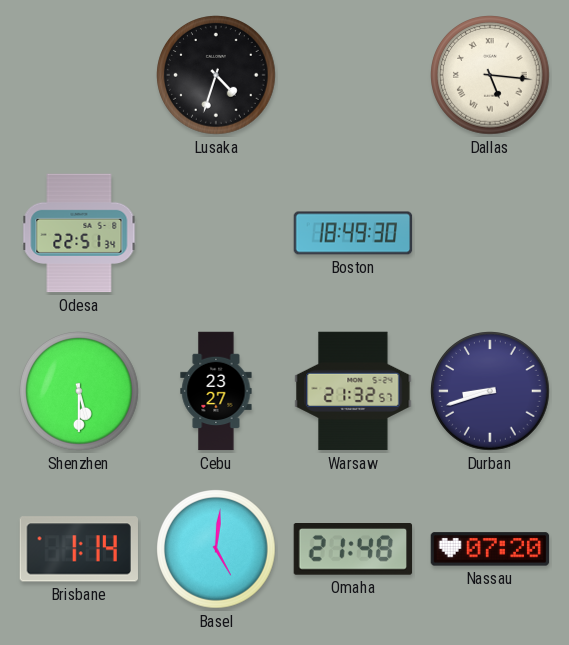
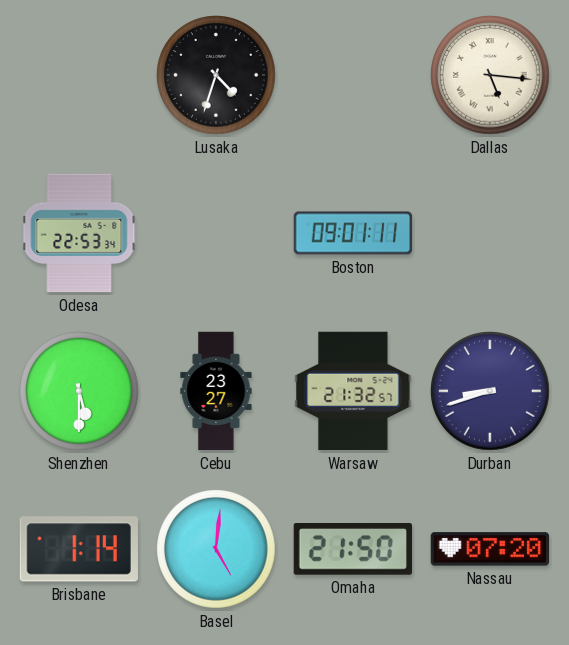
Odesa: 22:51 -> 22:53
Boston: 18:49 -> 09:01
Omaha: 21:48 -> 21:50
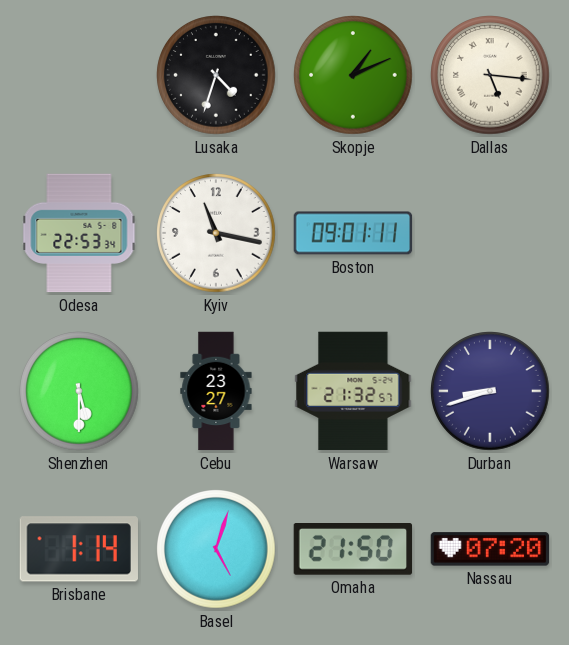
Skopje: none -> 1:11
Kyiv: none -> 11:17
Basel: 5:01 -> 5:03
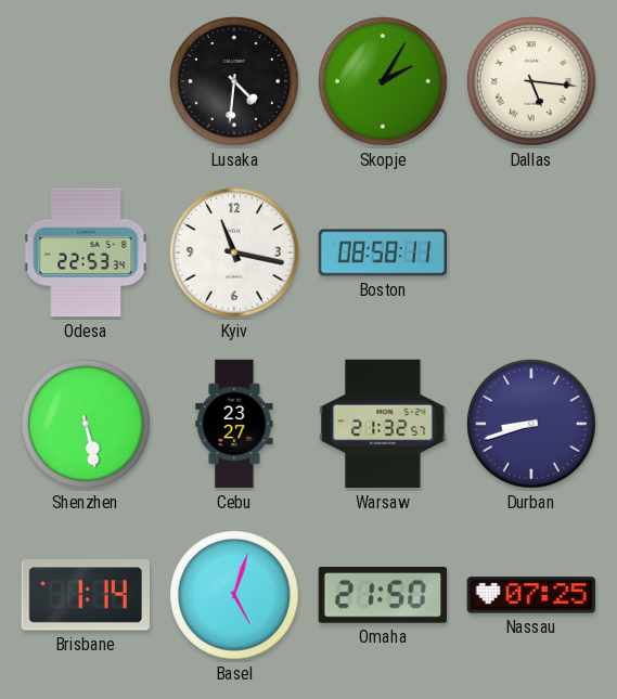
Lusaka: 4:33 -> 4:31
Skopje: 1:11 -> 2:05
Boston: 09:01 -> 08:58
Shenzhen: 5:30 -> 5:28
Nassau: 07:20 -> 07:25
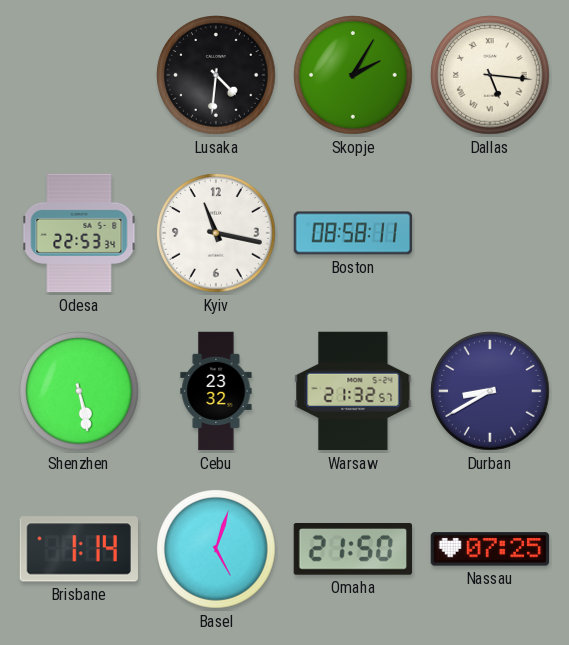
Cebu: 23:27 -> 23:32
Durban: 8:42 -> 8:40
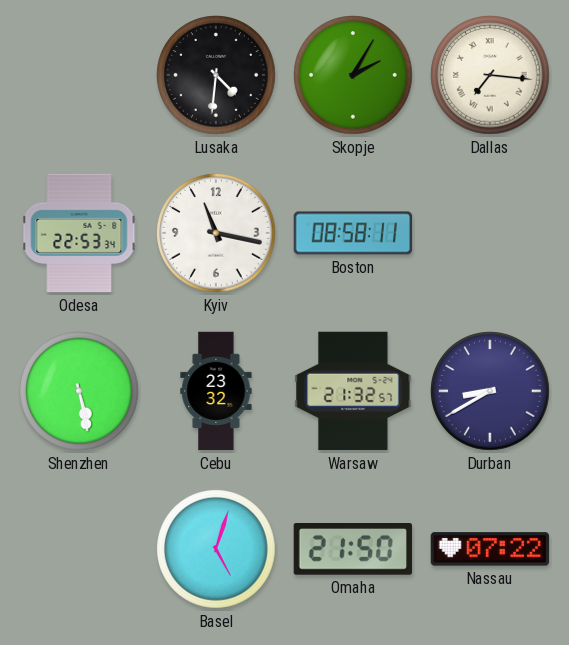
Dallas: 5:16 -> 7:16
Brisbane: 1:14 -> none
Nassau: 07:25 -> 07:22
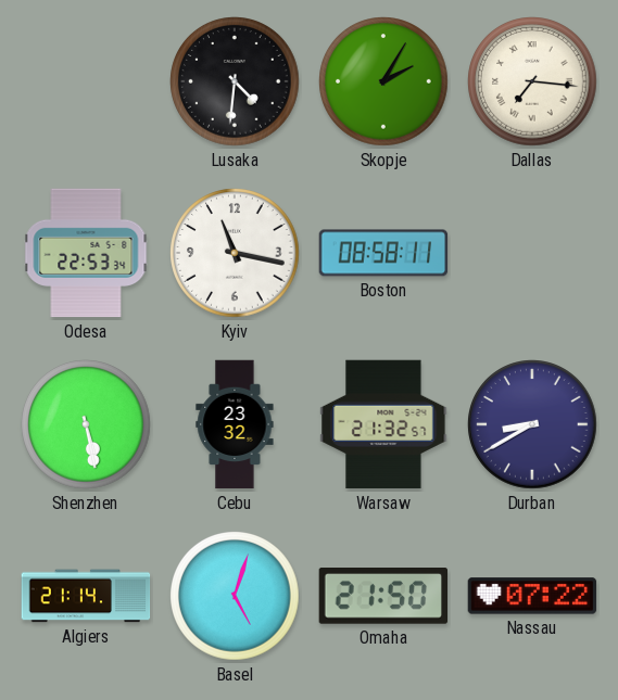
Algiers: none -> 21:14
